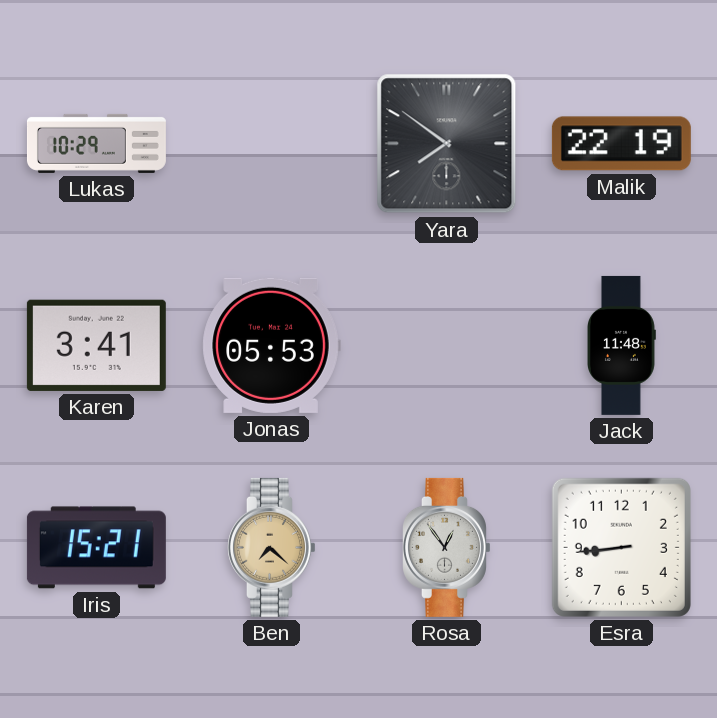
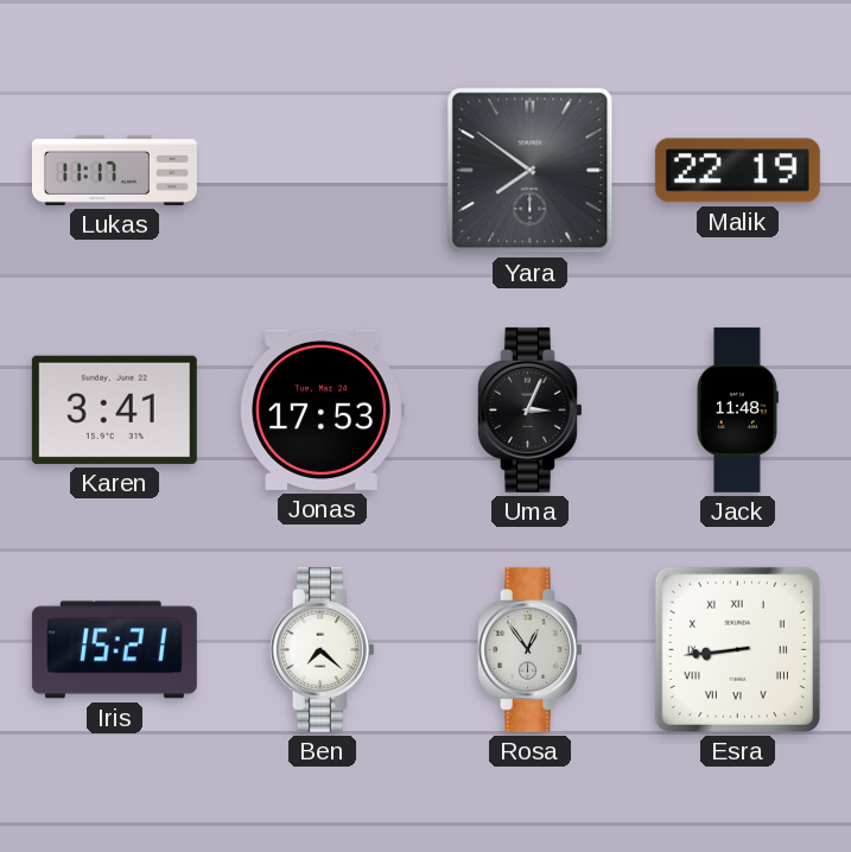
Lukas: 10:29 -> 11:17
Jonas: 05:53 -> 17:53
Uma: none -> 3:04
Ben dial: champagne -> white
Esra numerals: Arabic -> Roman
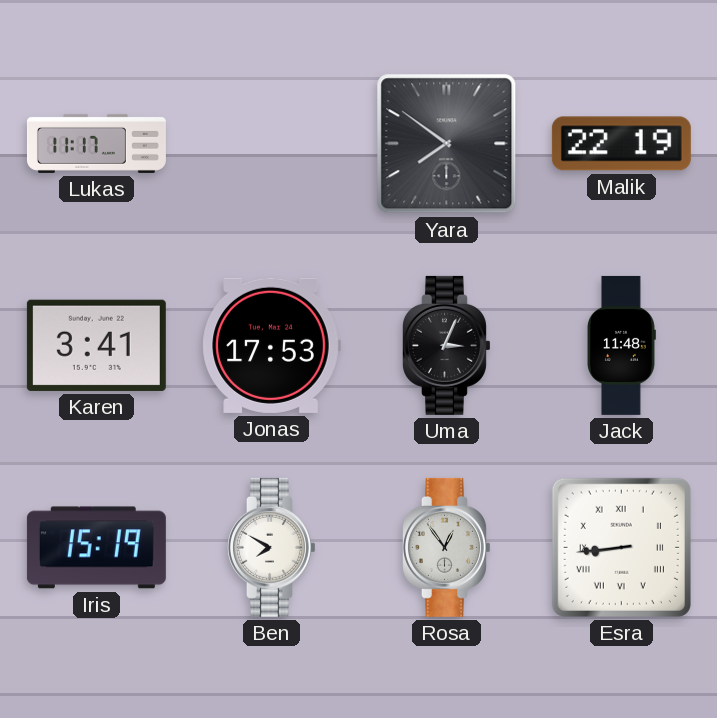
Iris: 15:21 -> 15:19
Ben: 7:22 -> 7:50
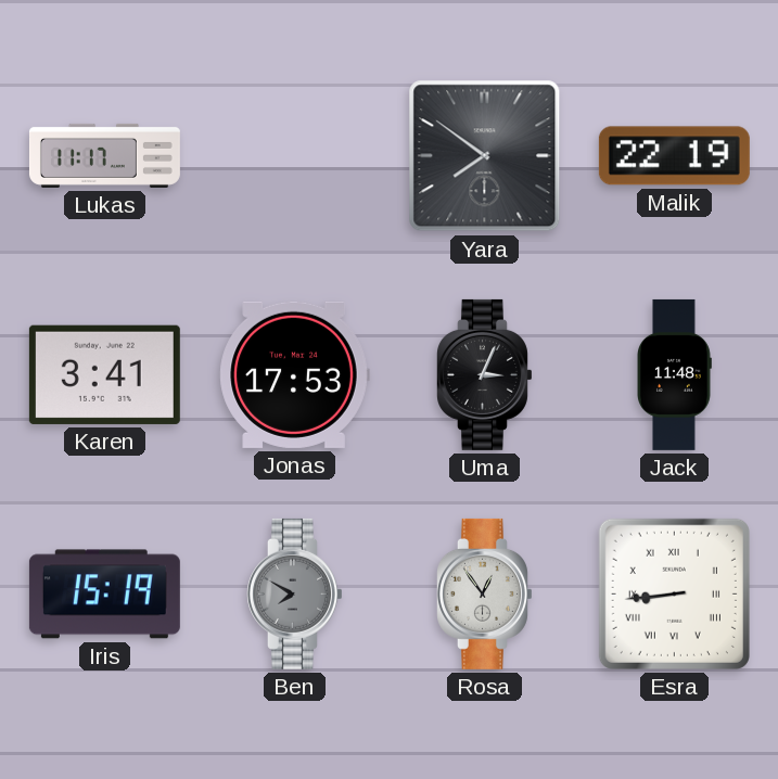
Ben dial: white -> grey
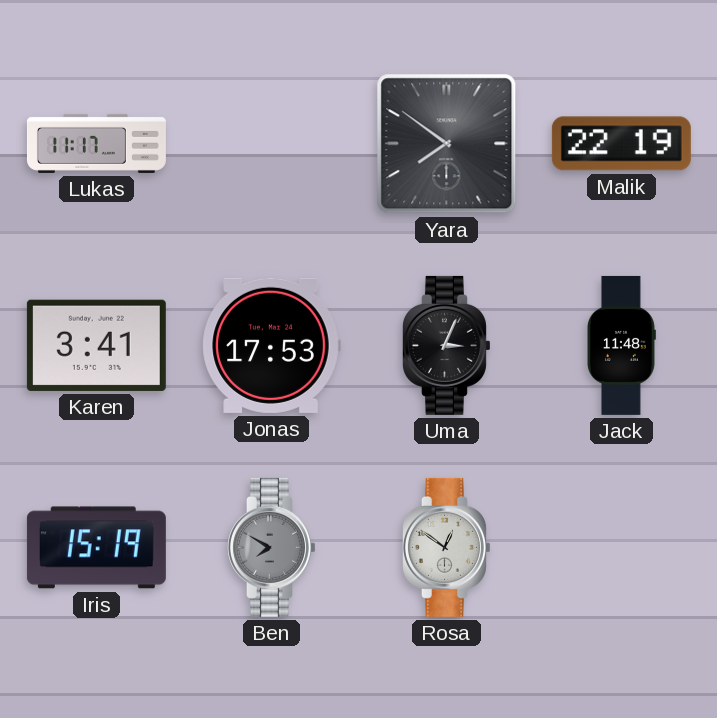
Rosa: 12:54 -> 12:51
Esra: 8:44 -> none
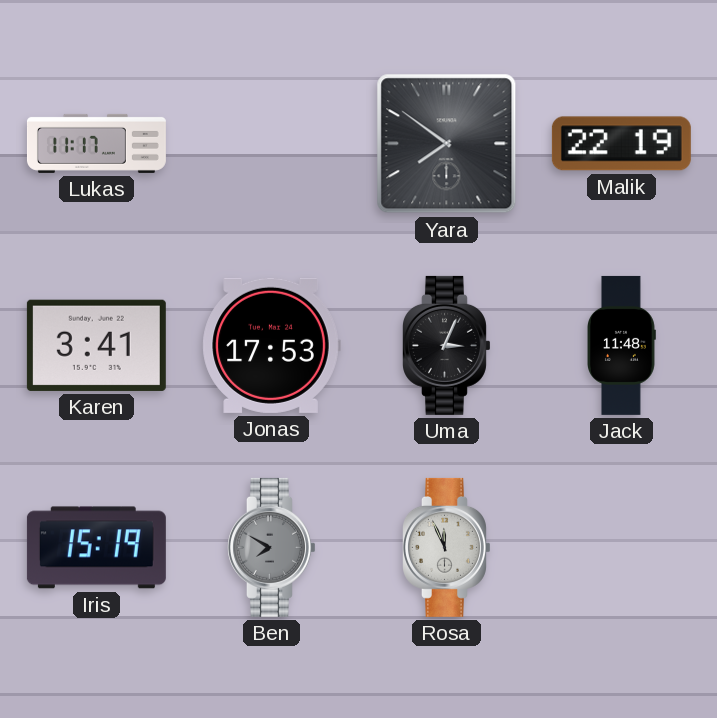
Rosa: 12:51 -> 11:56
